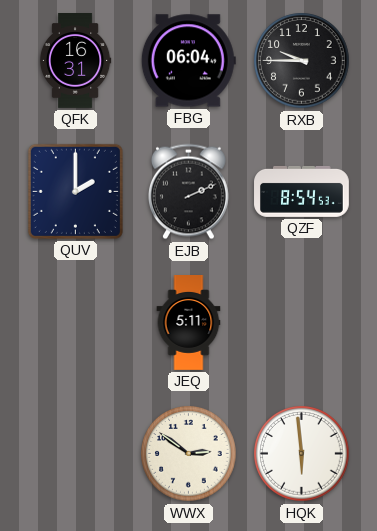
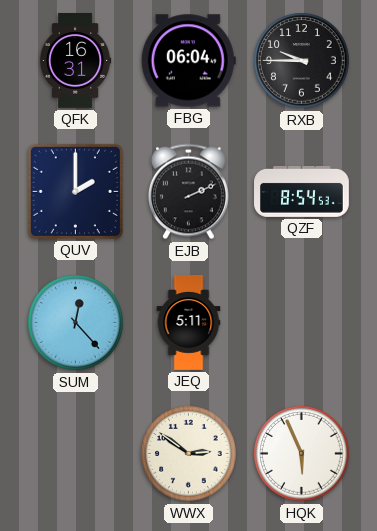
SUM: none -> 12:23
HQK: 5:59 -> 5:56
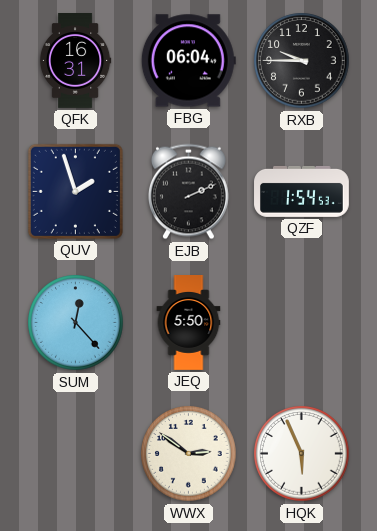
QUV: 2:00 -> 1:57
QZF: 8:54 -> 1:54
JEQ: 5:11 -> 5:50
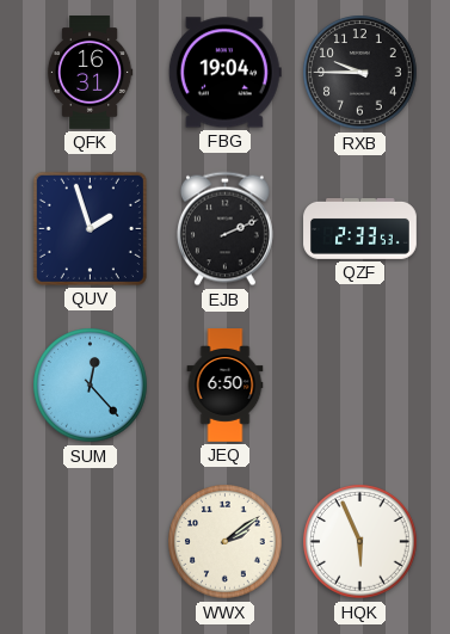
FBG: 06:04 -> 19:04
QZF: 1:54 -> 2:33
JEQ: 5:50 -> 6:50
WWX: 2:51 -> 2:09
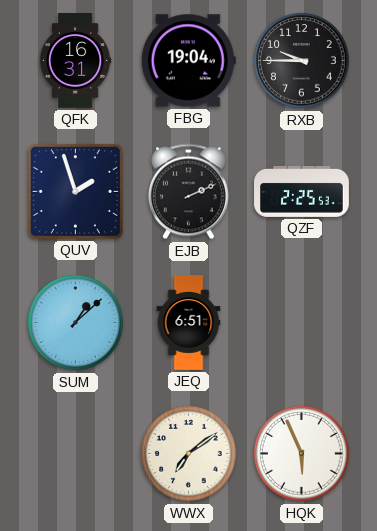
QZF: 2:33 -> 2:25
SUM: 12:23 -> 1:08
JEQ: 6:50 -> 6:51
WWX: 2:09 -> 7:09
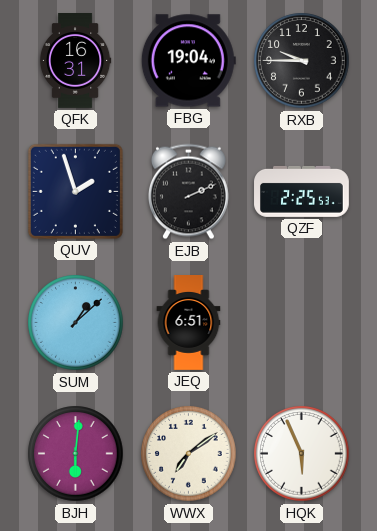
BJH: none -> 6:01
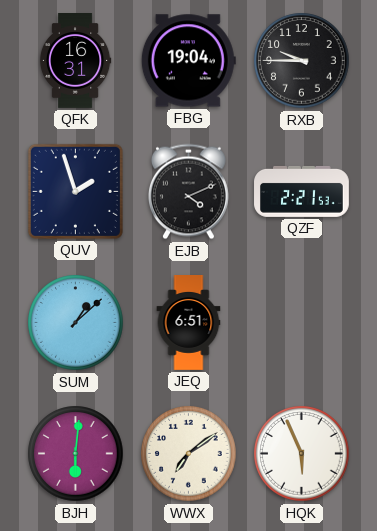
EJB: 2:11 -> 4:11
QZF: 2:25 -> 2:21
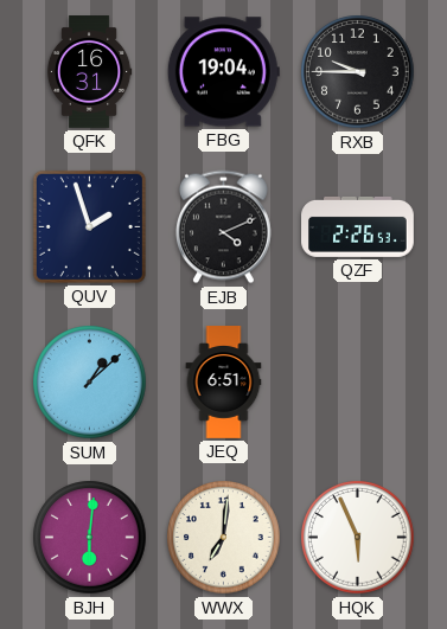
QZF: 2:21 -> 2:26
WWX: 7:09 -> 7:01
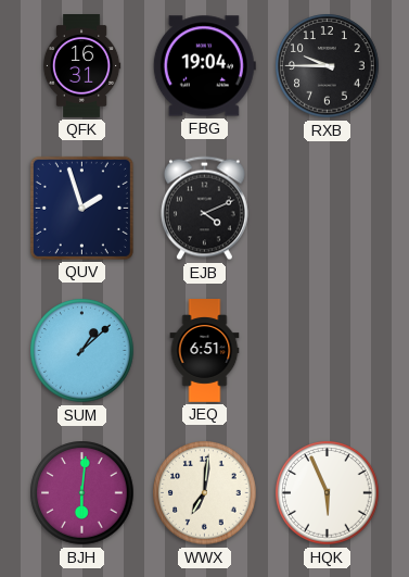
QZF: 2:26 -> none
